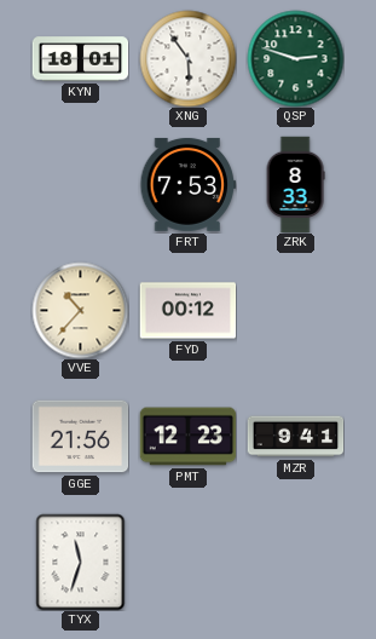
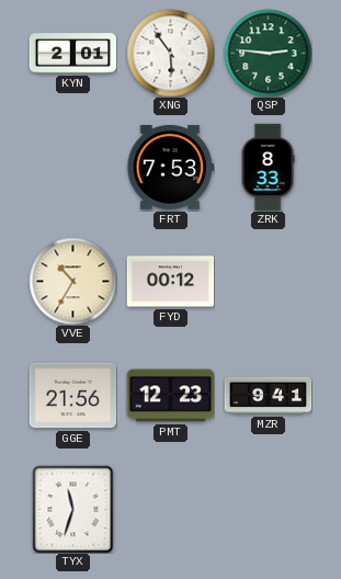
KYN: 18:01 -> 2:01
QSP: 2:48 -> 2:46
VVE: 10:37 -> 10:35
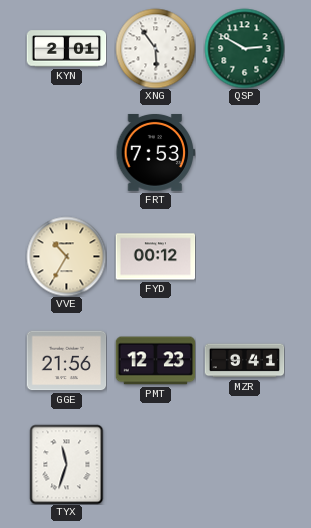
QSP: 2:46 -> 2:50
ZRK: 8:33 -> none
